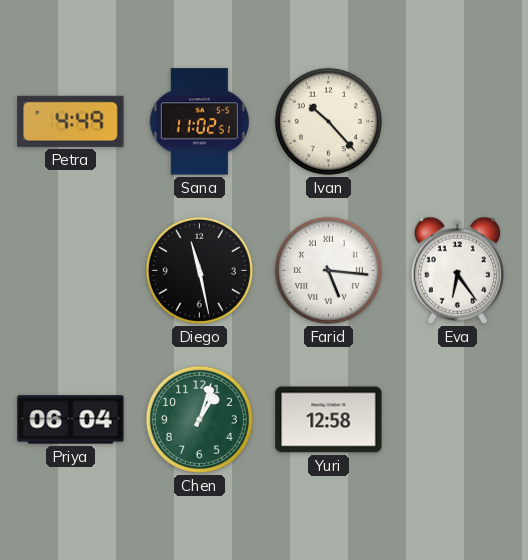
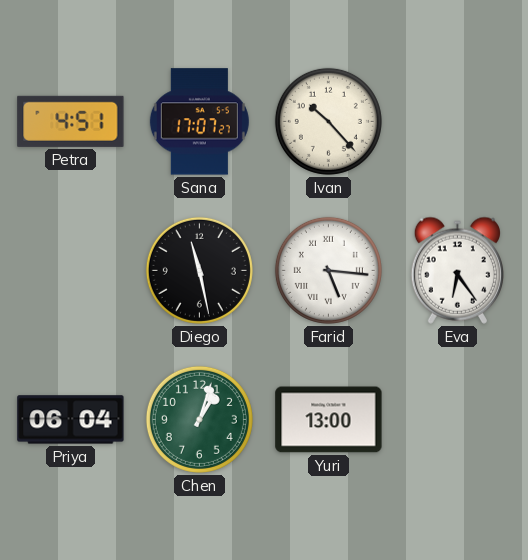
Petra: 4:49 -> 4:51
Sana: 11:02 -> 17:07
Yuri: 12:58 -> 13:00
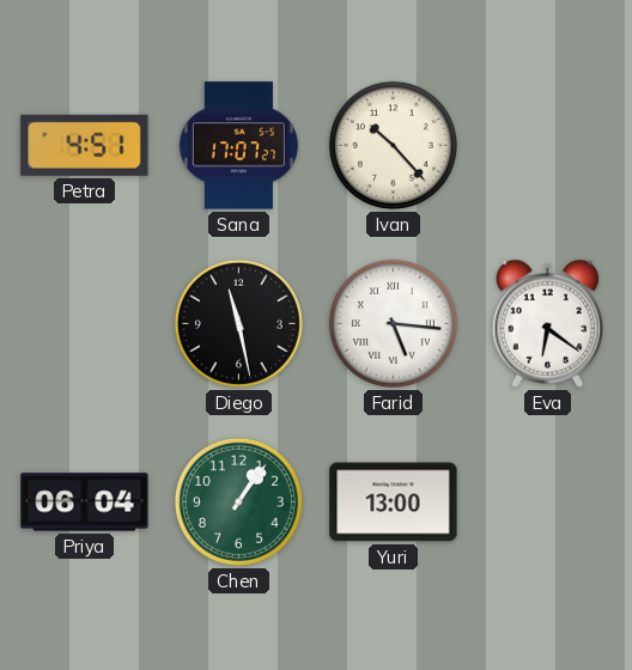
Eva: 6:24 -> 6:21
Chen: 1:03 -> 1:06
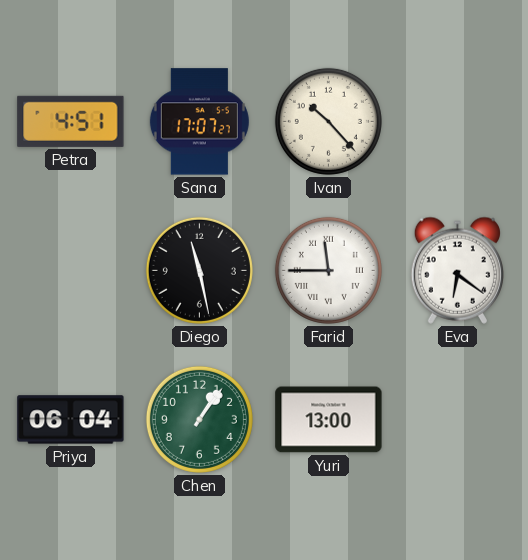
Farid: 5:16 -> 11:45
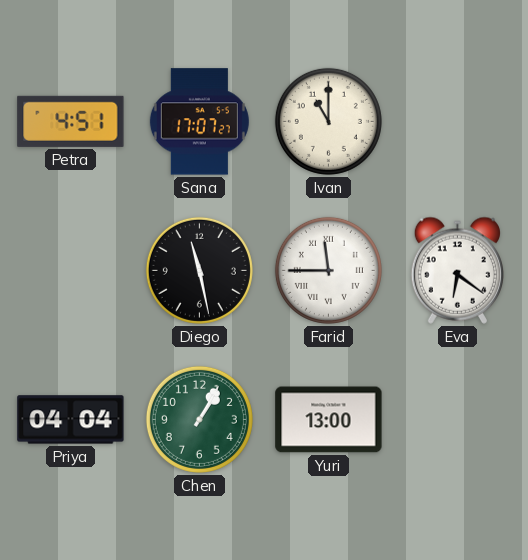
Ivan: 10:23 -> 11:00
Priya: 06:04 -> 04:04
Chen: 1:06 -> 1:05
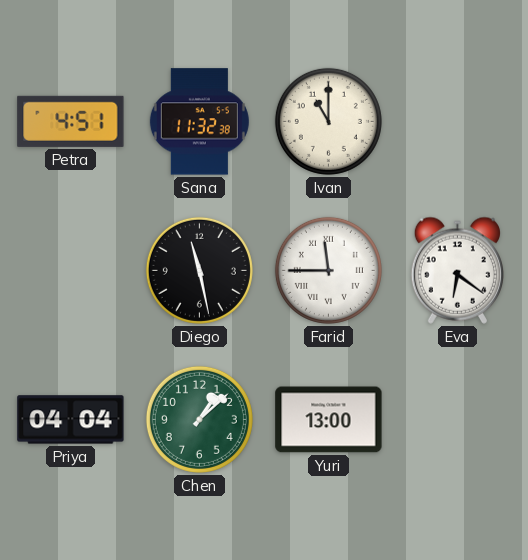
Sana: 17:07 -> 11:32
Chen: 1:05 -> 1:08
